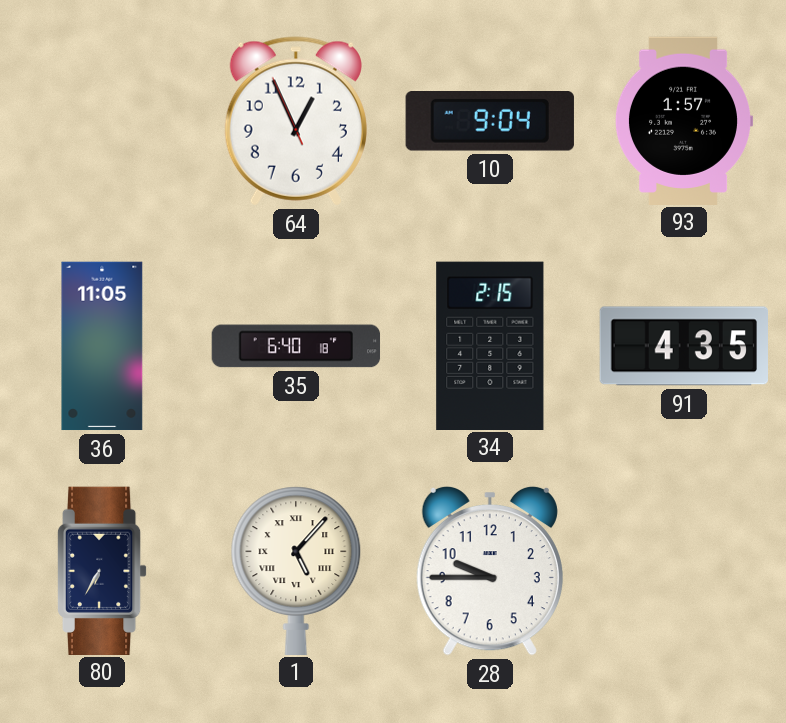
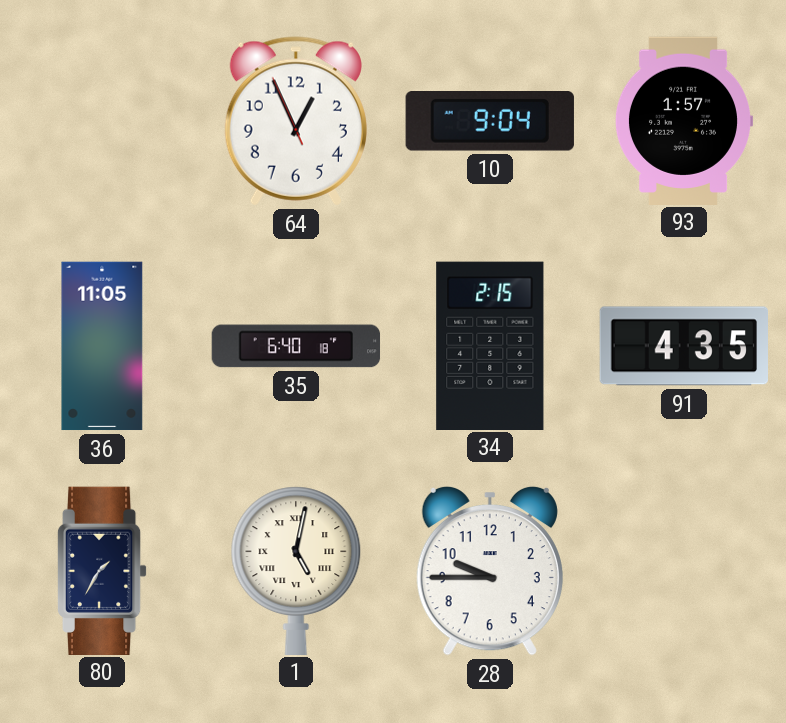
80: 6:35 -> 1:35
1: 5:07 -> 5:02
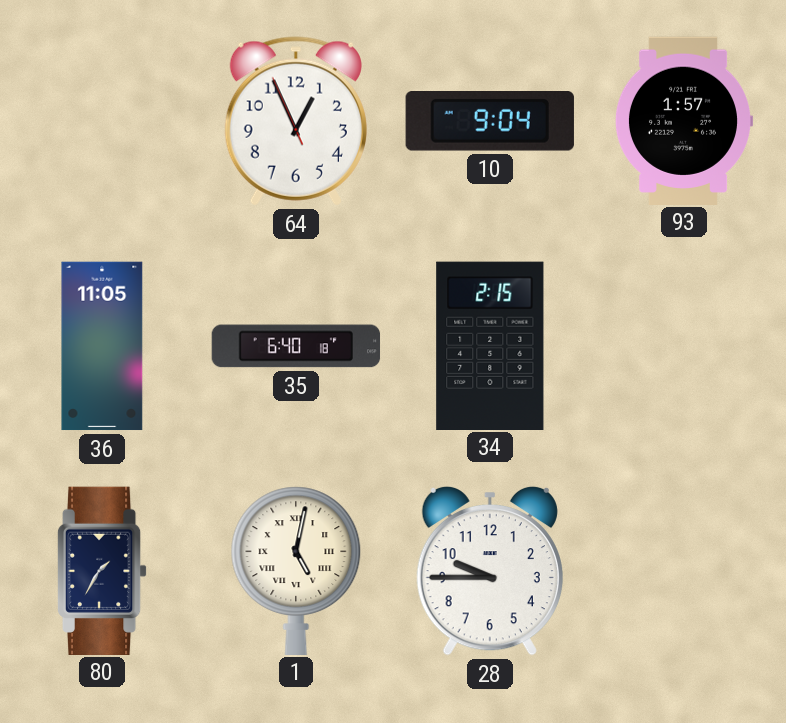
91: 4:35 -> none
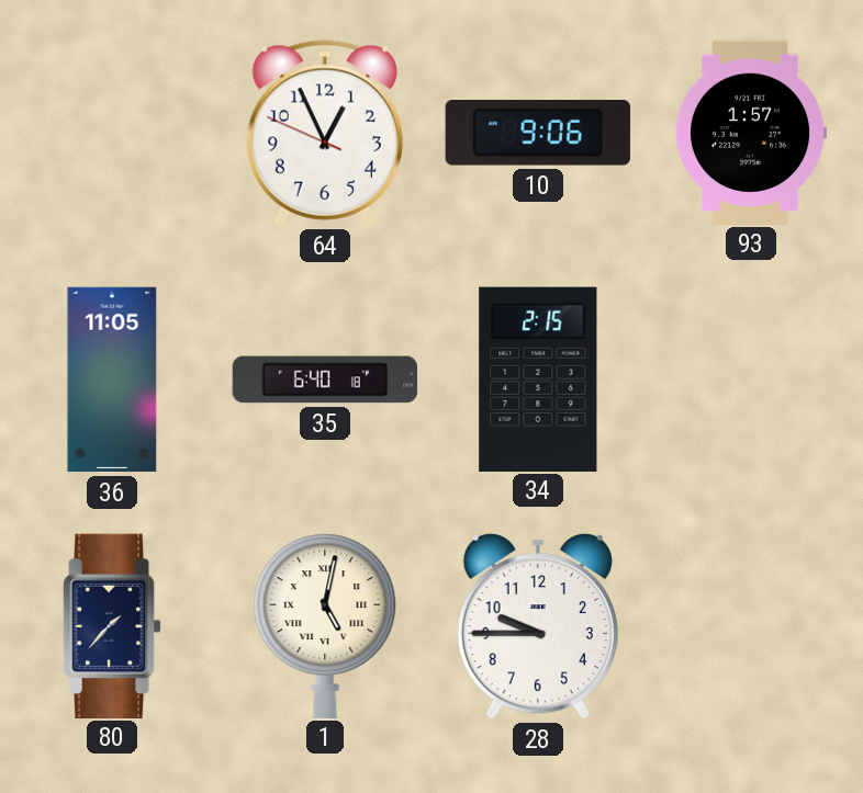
64: 12:55:56 -> 12:55:49
10: 9:04 -> 9:06
80: 1:35 -> 1:37
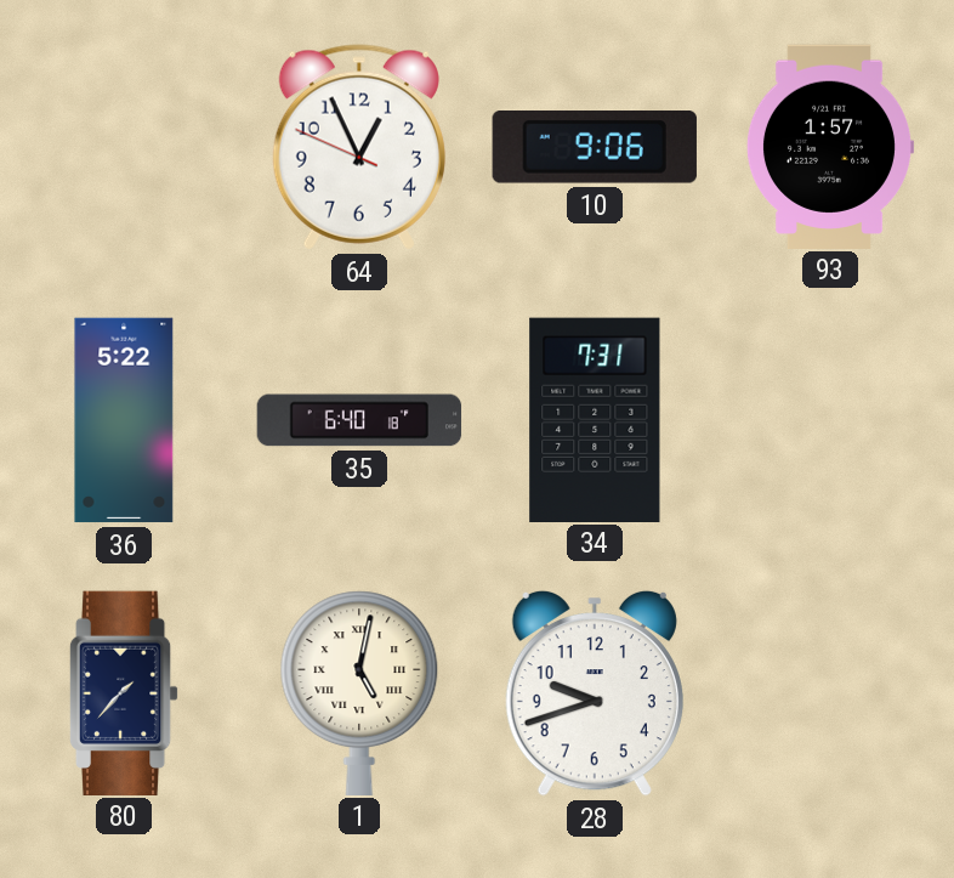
36: 11:05 -> 5:22
34: 2:15 -> 7:31
28: 9:45 -> 9:42
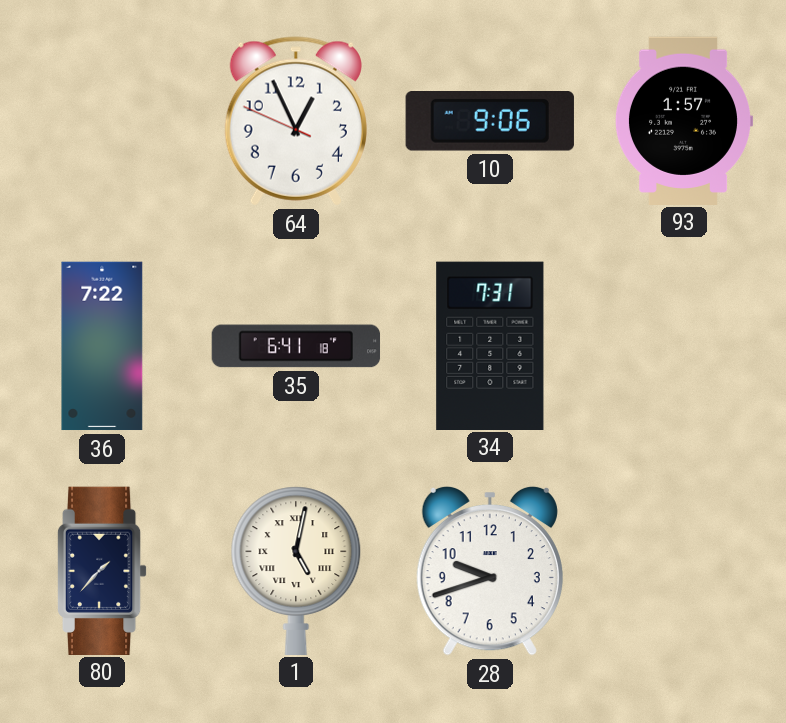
36: 5:22 -> 7:22
35: 6:40 -> 6:41
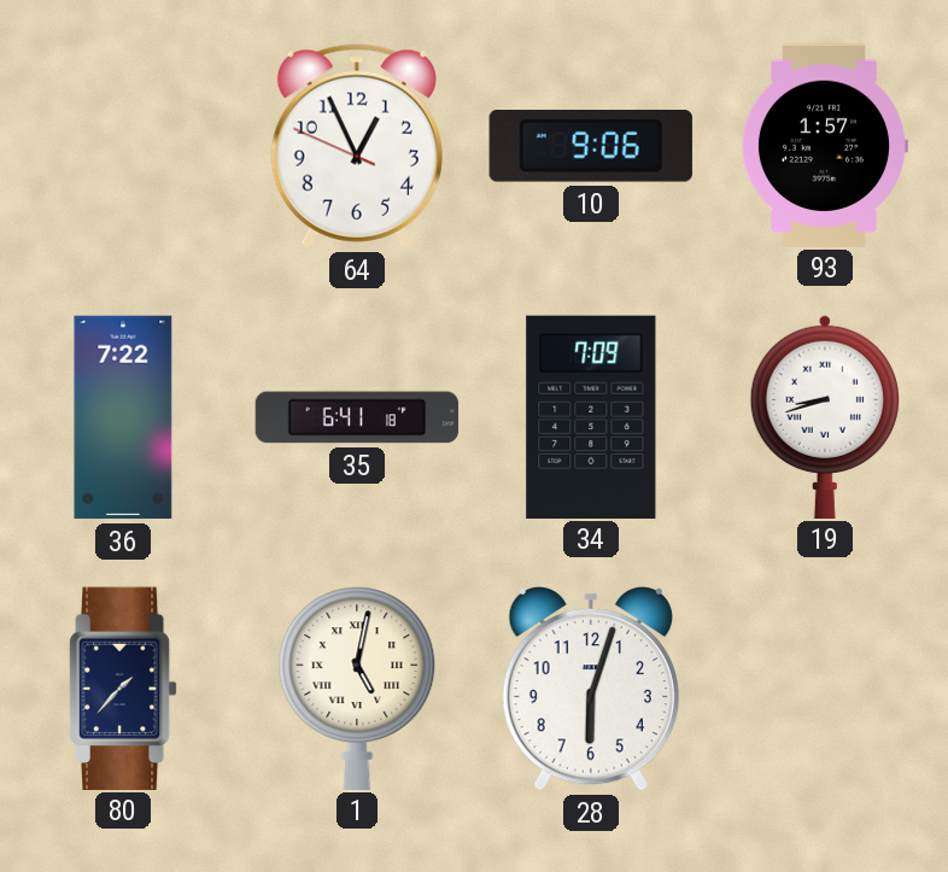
34: 7:31 -> 7:09
19: none -> 8:42
28: 9:42 -> 6:03
